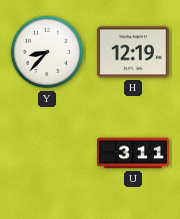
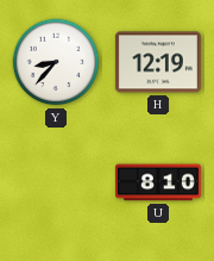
U: 3:11 -> 8:10
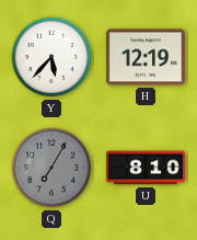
Y: 8:37 -> 5:37
Q: none -> 7:05
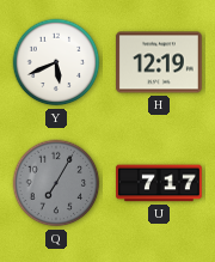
Y: 5:37 -> 5:41
U: 8:10 -> 7:17
